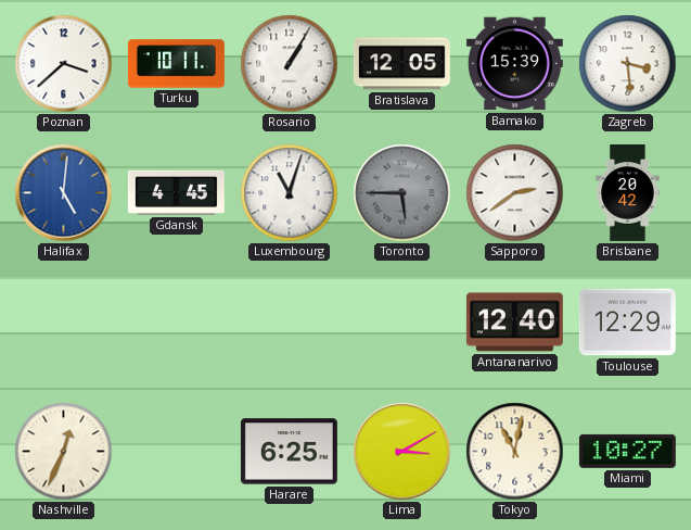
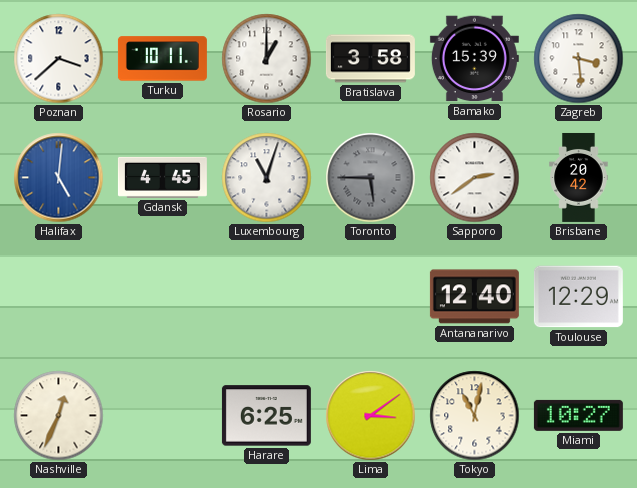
Rosario: 1:05 -> 1:00
Bratislava: 12:05 -> 3:58
Lima: 3:10 -> 3:09
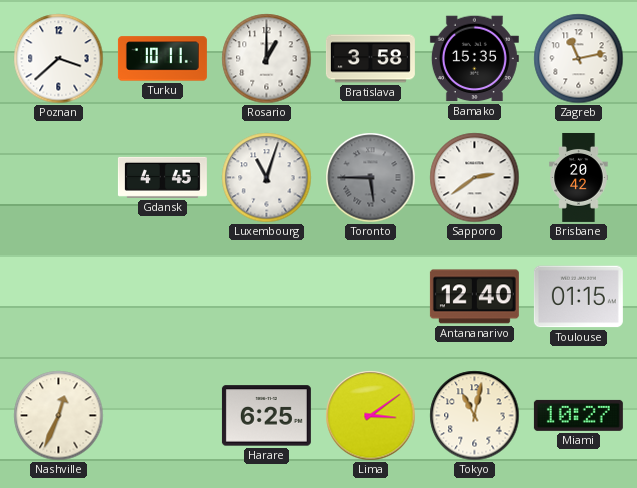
Bamako: 15:39 -> 15:35
Zagreb: 3:29 -> 11:13
Halifax: 5:01 -> none
Toulouse: 12:29 -> 01:15
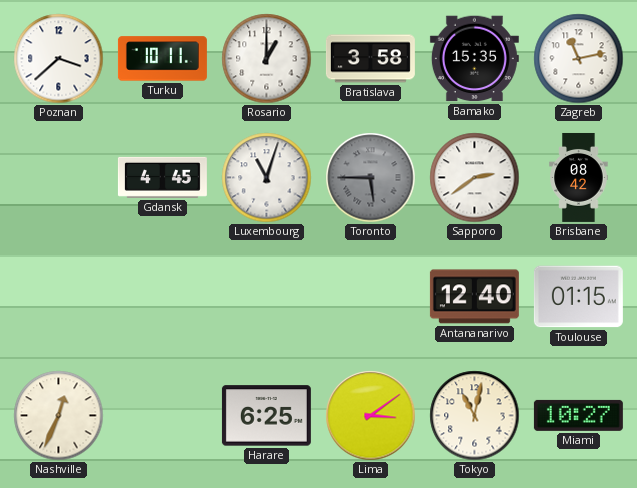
Brisbane: 20:42 -> 08:42
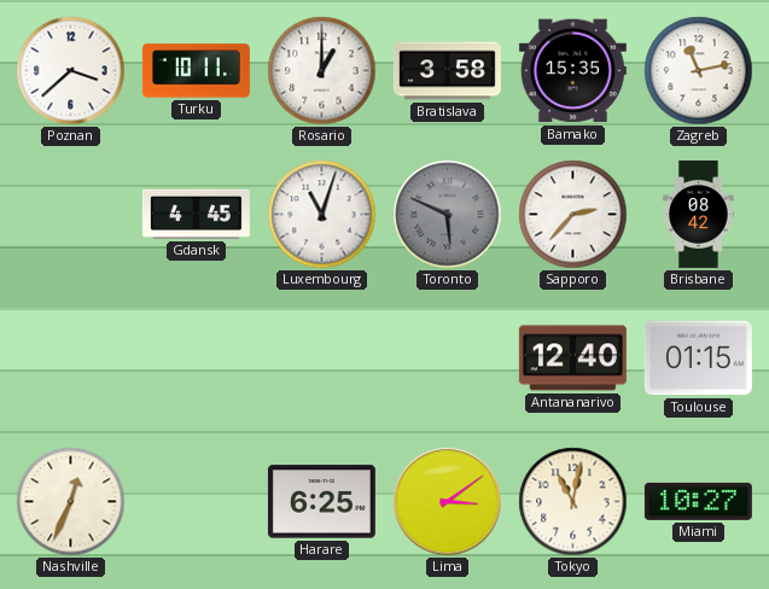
Toronto: 5:45 -> 5:49
Sapporo: 2:39 -> 2:37
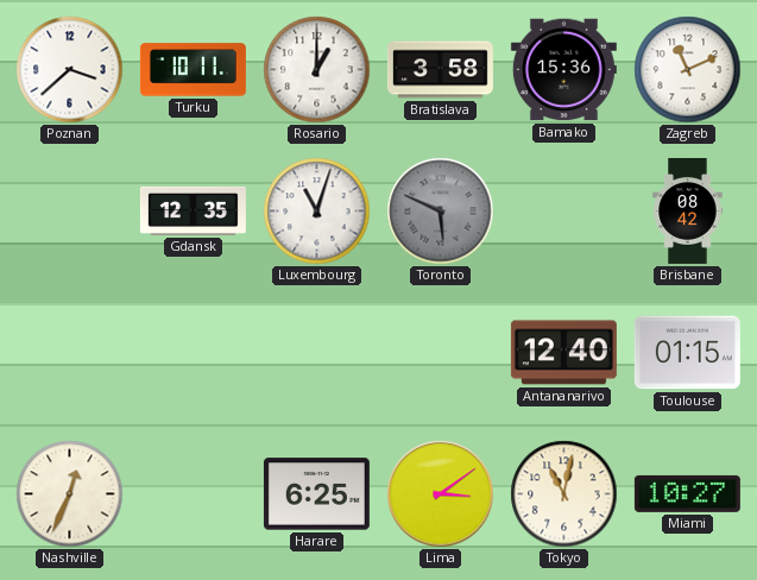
Bamako: 15:35 -> 15:36
Zagreb: 11:13 -> 11:11
Gdansk: 4:45 -> 12:35
Sapporo: 2:37 -> none
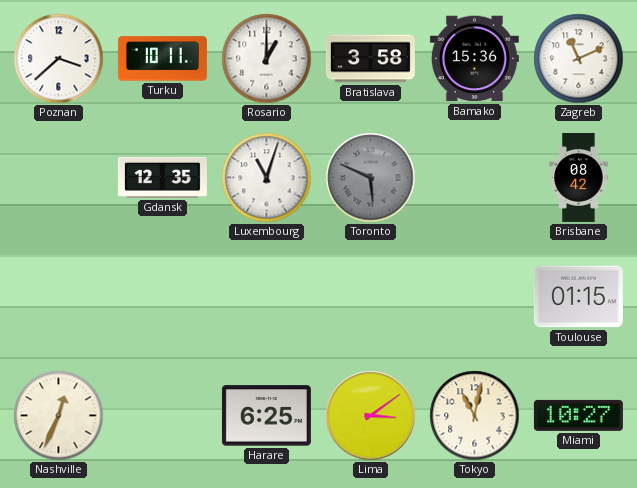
Antananarivo: 12:40 -> none
